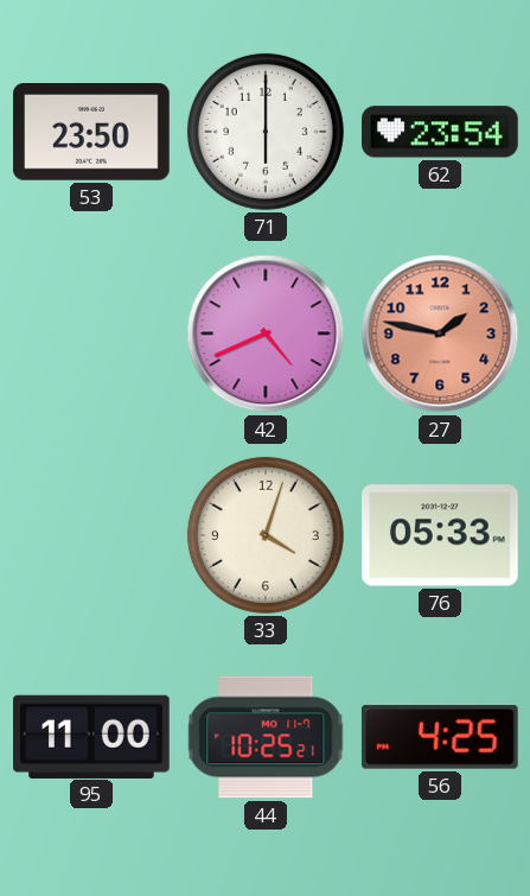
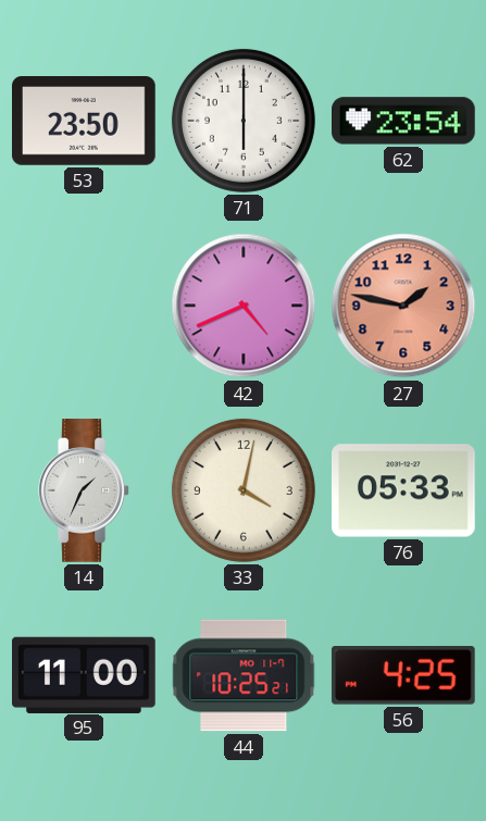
14: none -> 1:34
33: 4:03 -> 4:02
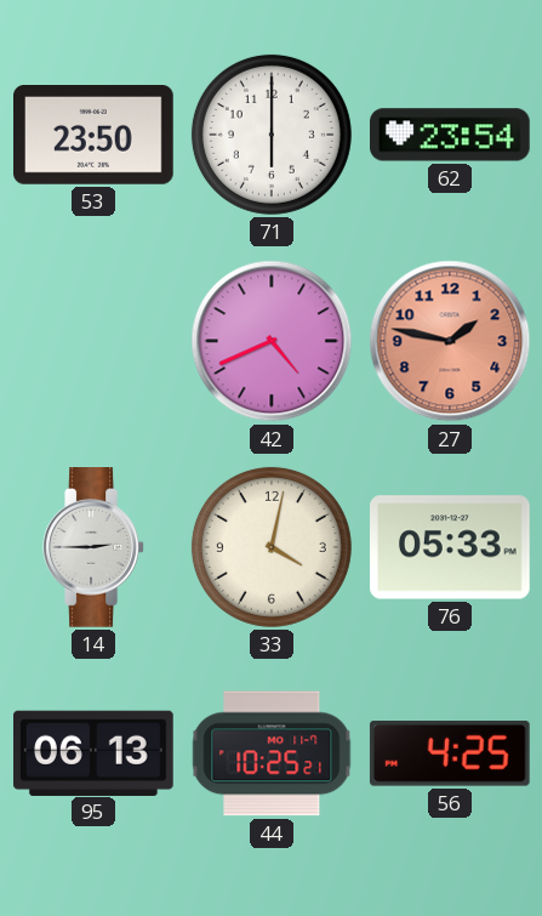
14: 1:34 -> 2:45
95: 11:00 -> 06:13
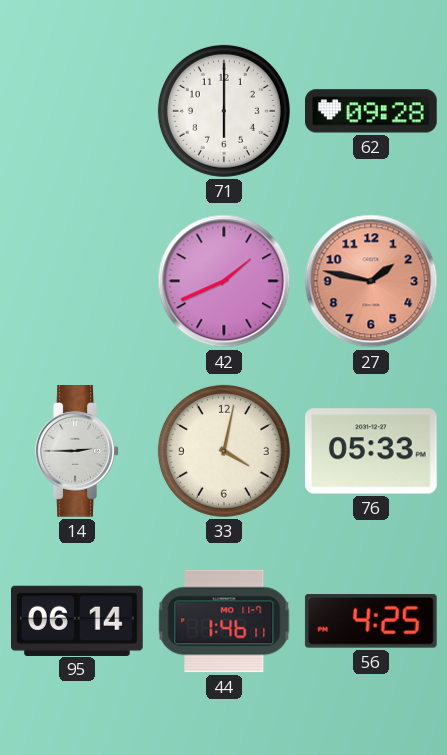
53: 23:50 -> none
62: 23:54 -> 09:28
42: 4:41 -> 1:41
95: 06:13 -> 06:14
44: 10:25 -> 1:46
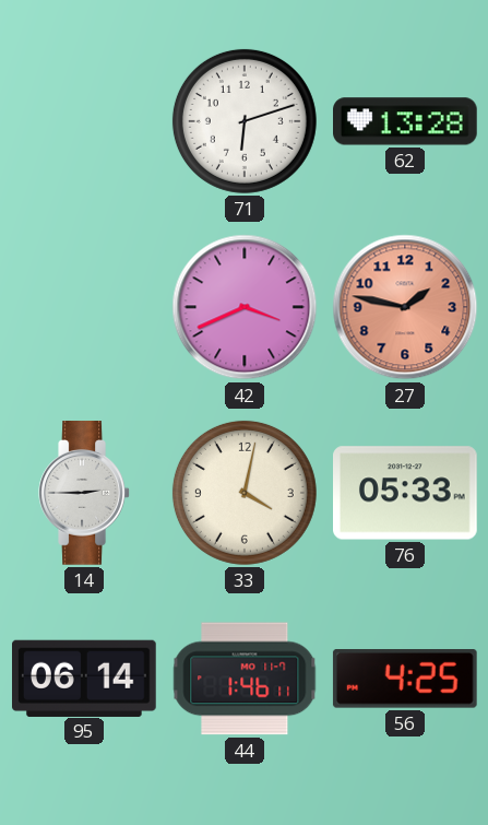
71: 6:00 -> 6:12
62: 09:28 -> 13:28
42: 1:41 -> 3:41
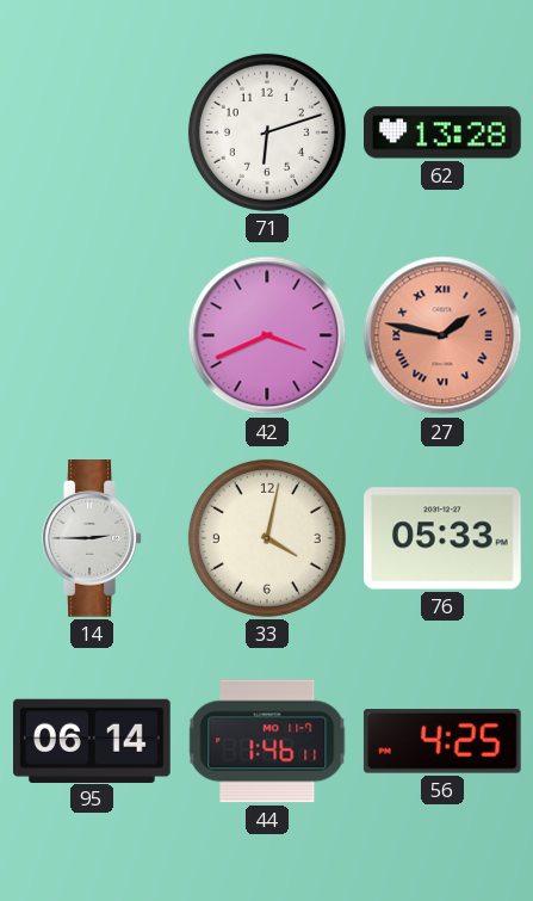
27 numerals: Arabic -> Roman
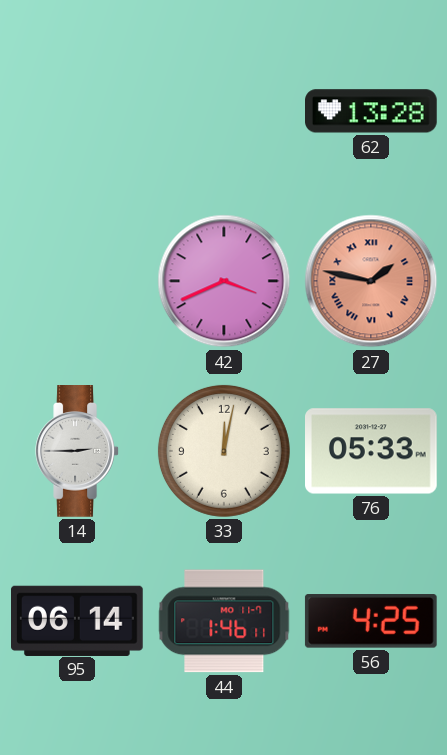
71: 6:12 -> none
33: 4:02 -> 12:02
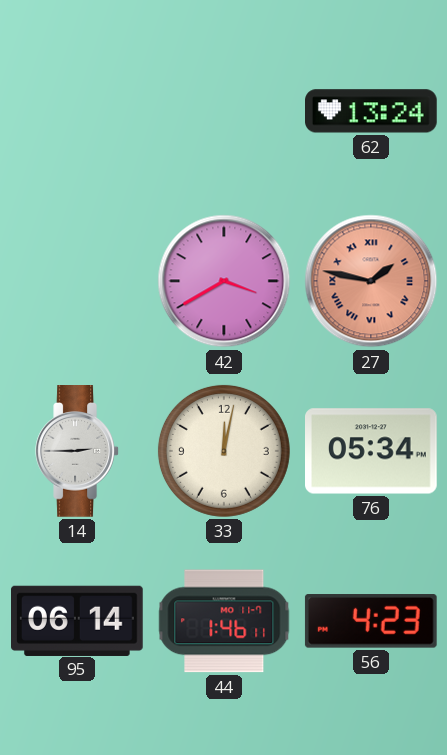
62: 13:28 -> 13:24
42: 3:41 -> 3:40
76: 05:33 -> 05:34
56: 4:25 -> 4:23
